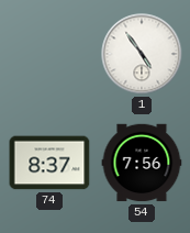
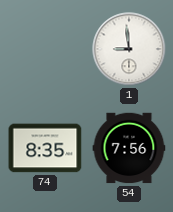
1: 4:54 -> 8:59
74: 8:37 -> 8:35
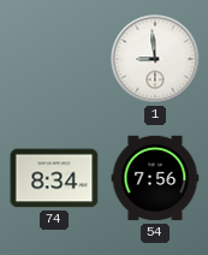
74: 8:35 -> 8:34
